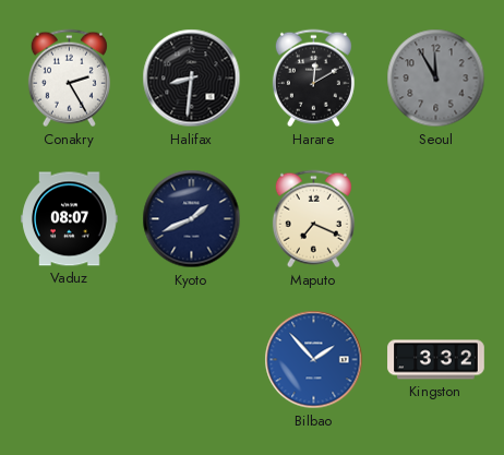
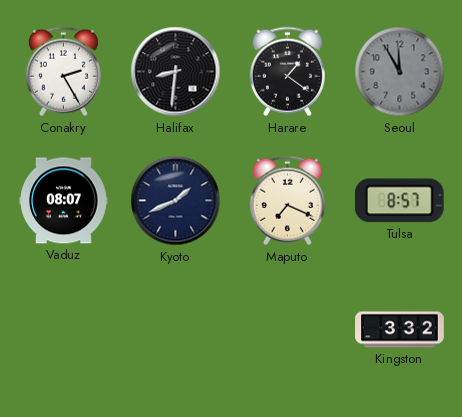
Harare: 12:10 -> 1:21
Tulsa: none -> 8:57
Bilbao: 1:53 -> none
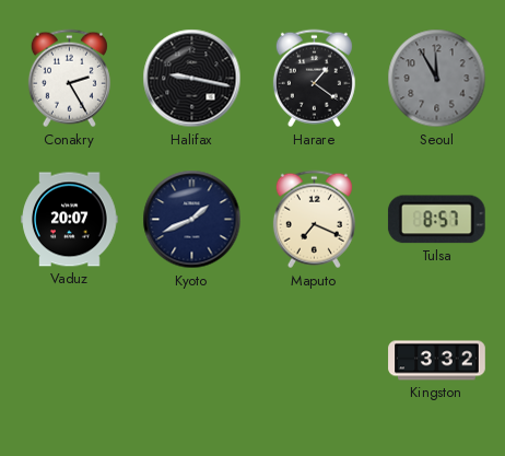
Halifax: 8:31 -> 9:17
Vaduz: 08:07 -> 20:07
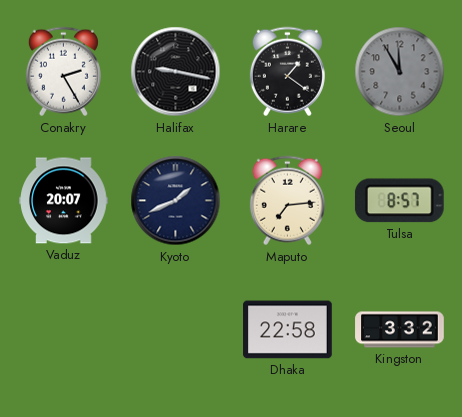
Maputo: 7:19 -> 7:14
Dhaka: none -> 22:58
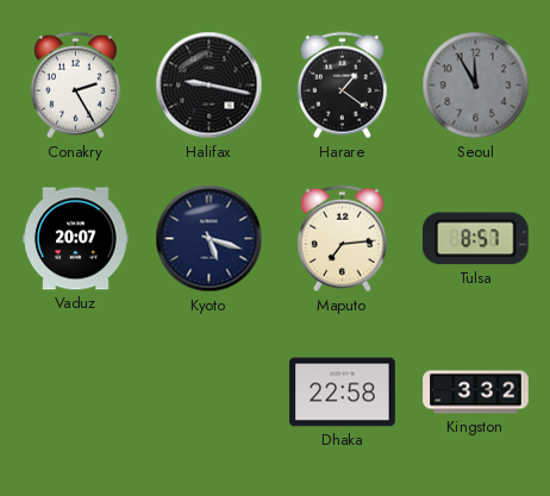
Kyoto: 1:41 -> 5:18
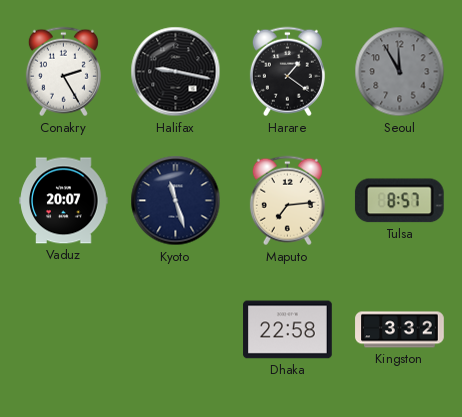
Kyoto: 5:18 -> 11:27
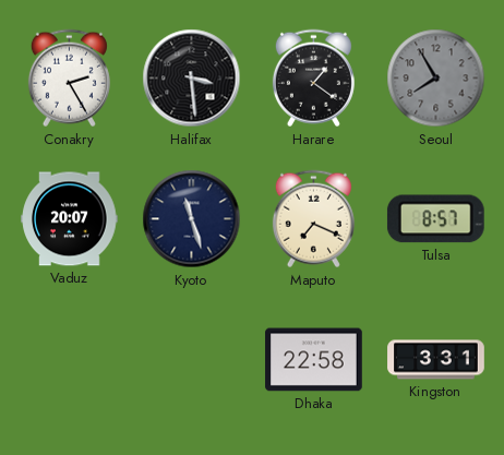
Halifax: 9:17 -> 3:29
Seoul: 11:55 -> 7:55
Maputo: 7:14 -> 7:19
Kingston: 3:32 -> 3:31
